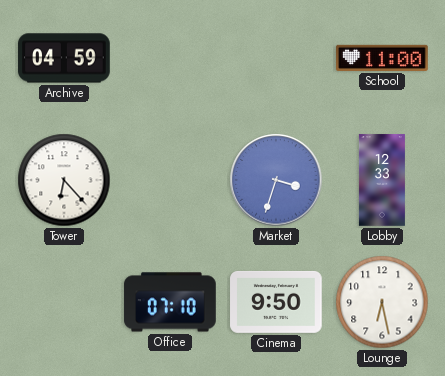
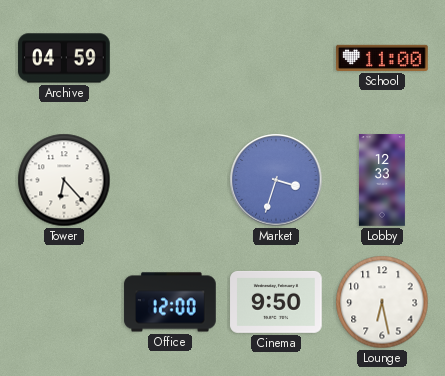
Office: 07:10 -> 12:00
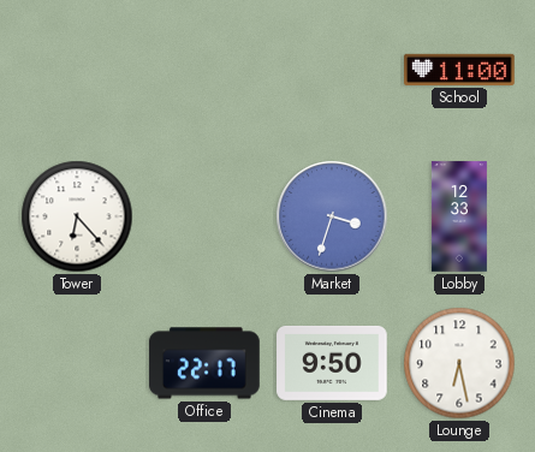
Archive: 04:59 -> none
Office: 12:00 -> 22:17
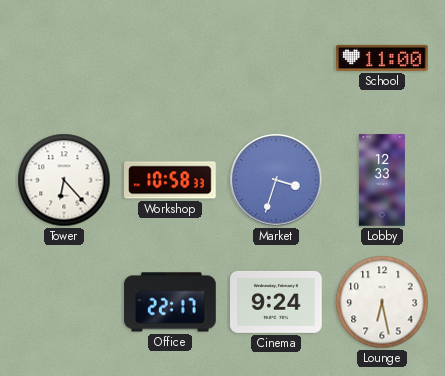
Workshop: none -> 10:58
Cinema: 9:50 -> 9:24
